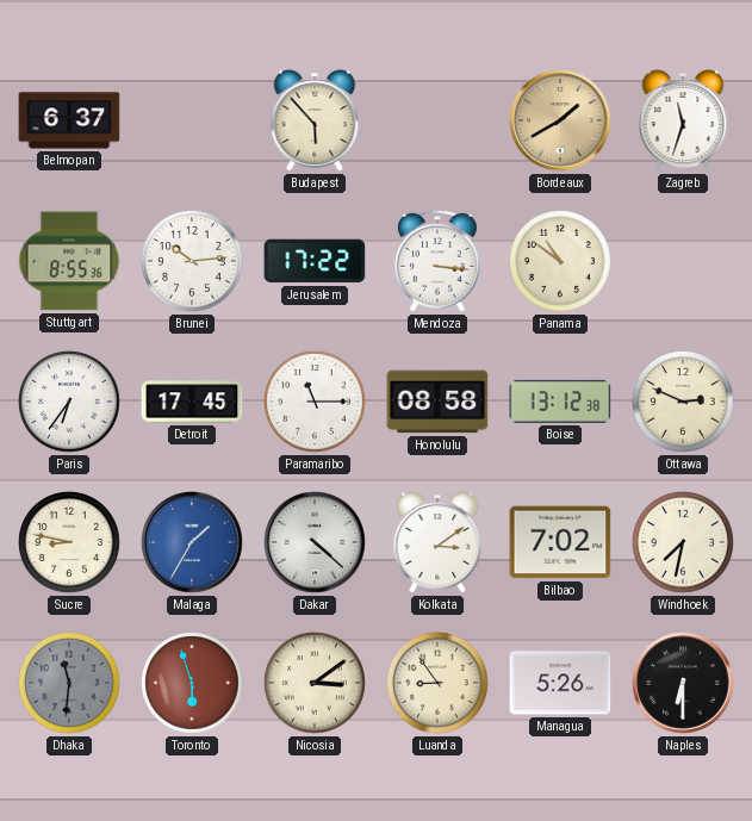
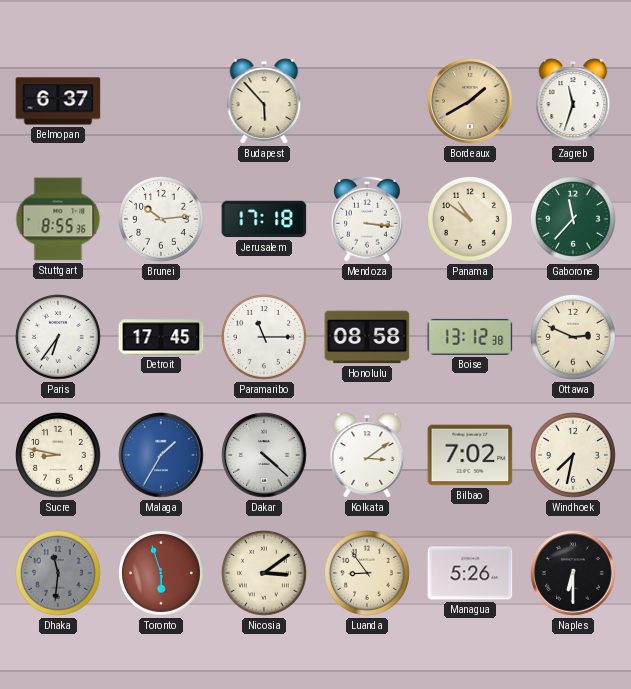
Jerusalem: 17:22 -> 17:18
Gaborone: none -> 11:37
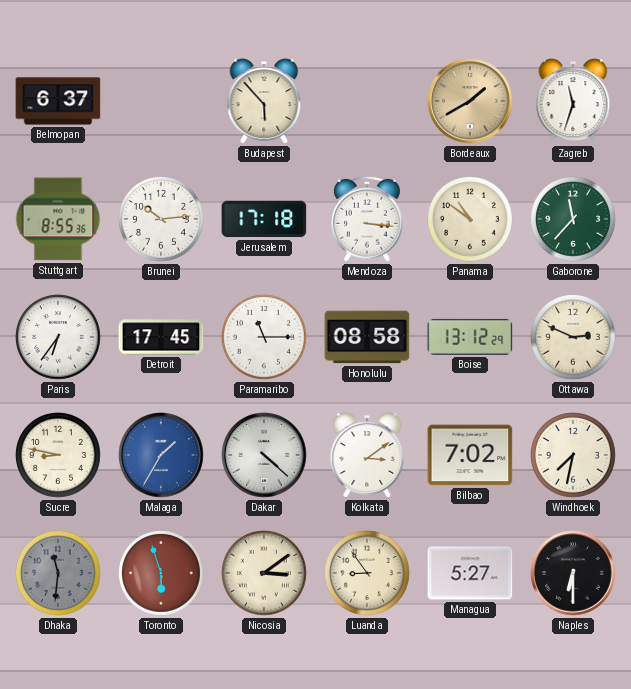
Boise: 13:12:38 -> 13:12:29
Managua: 5:26 -> 5:27
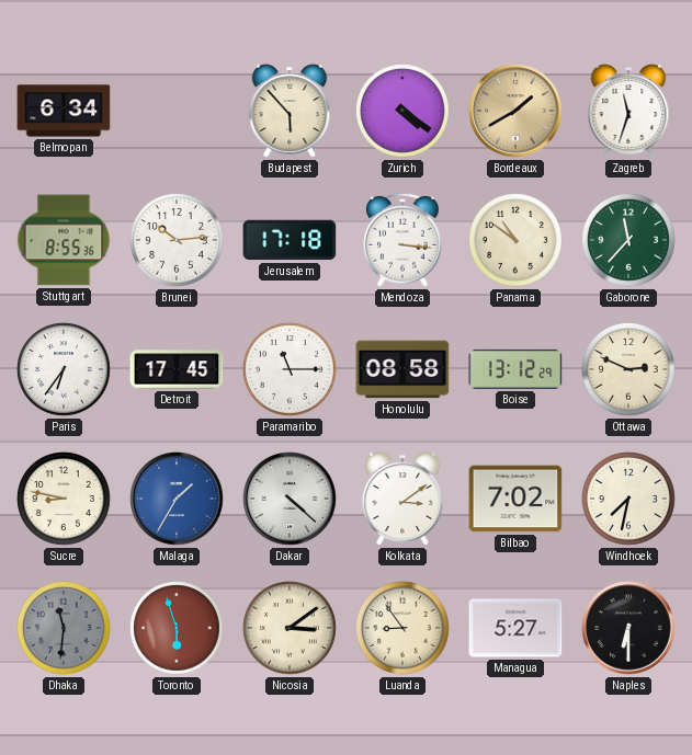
Belmopan: 6:37 -> 6:34
Zurich: none -> 4:21
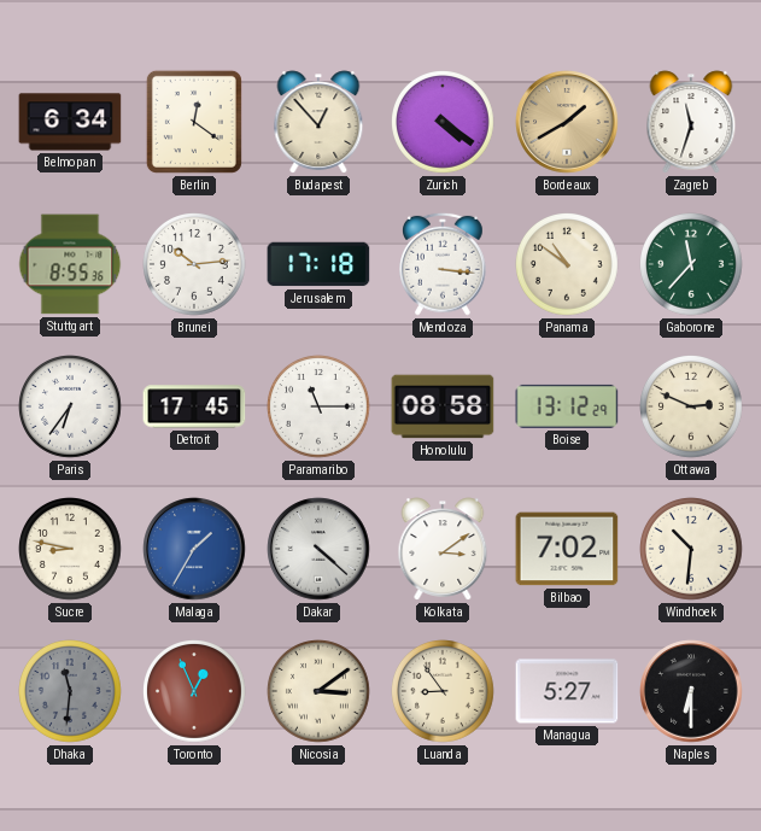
Berlin: none -> 12:21
Budapest: 5:53 -> 12:53
Windhoek: 7:32 -> 10:31
Toronto: 5:57 -> 12:56
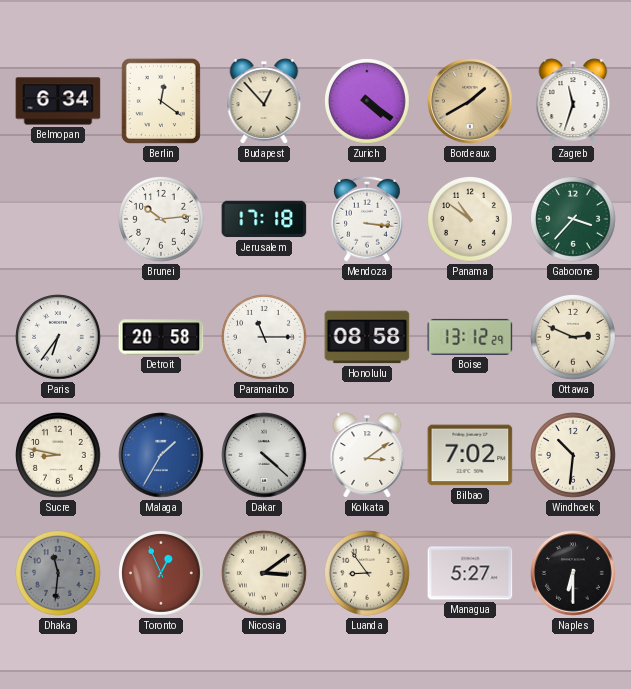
Stuttgart: 8:55 -> none
Gaborone: 11:37 -> 3:37
Detroit: 17:45 -> 20:58
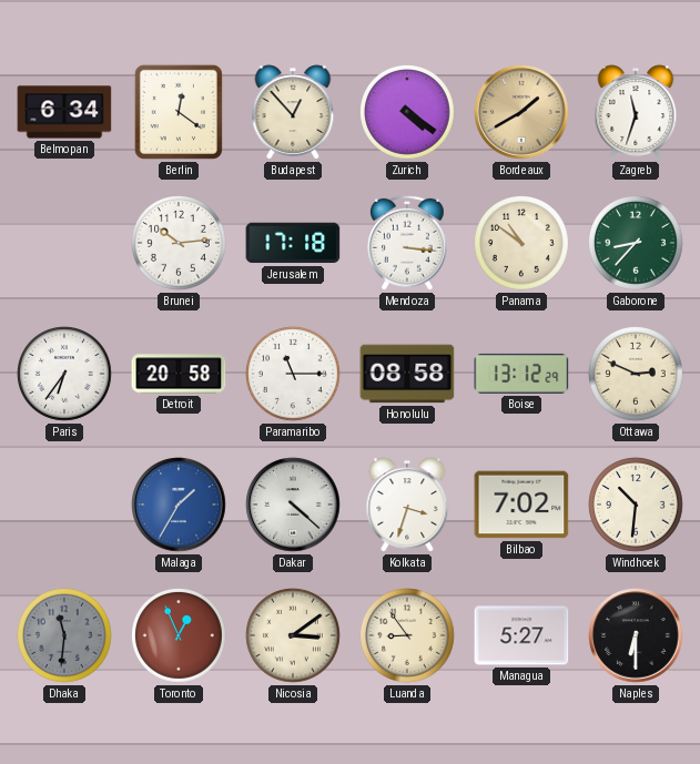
Gaborone: 3:37 -> 8:37
Sucre: 8:47 -> none
Kolkata: 3:09 -> 3:33
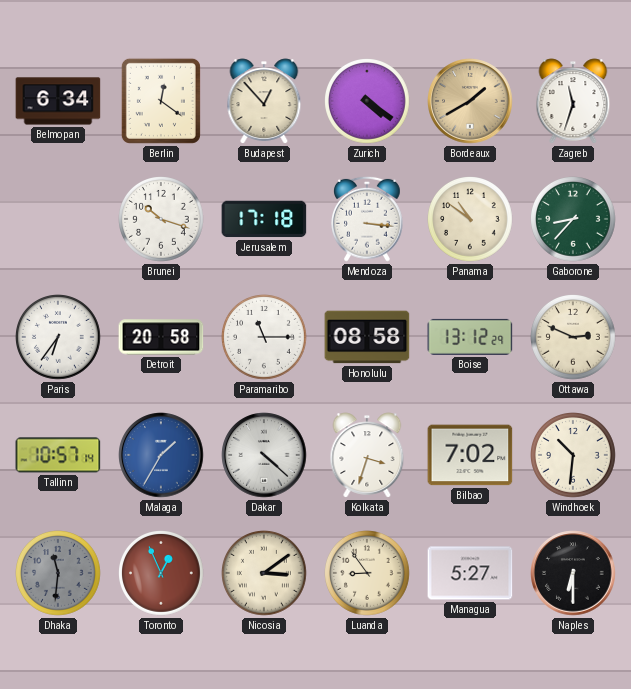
Brunei: 10:14 -> 10:18
Tallinn: none -> 10:57
